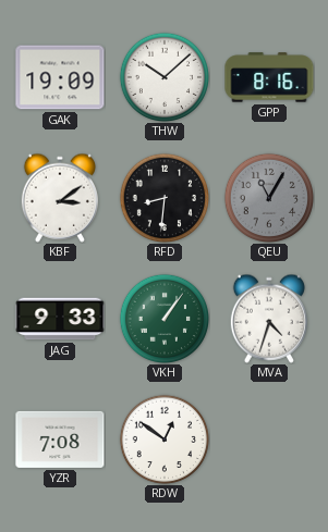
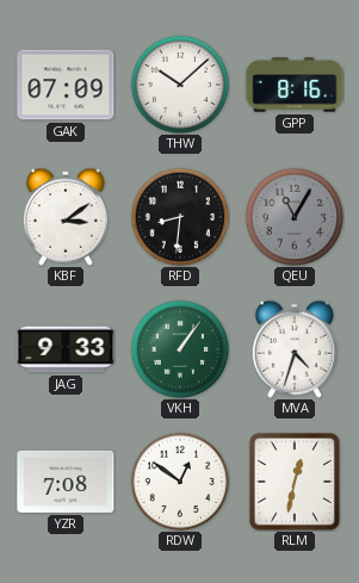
GAK: 19:09 -> 07:09
RLM: none -> 12:32
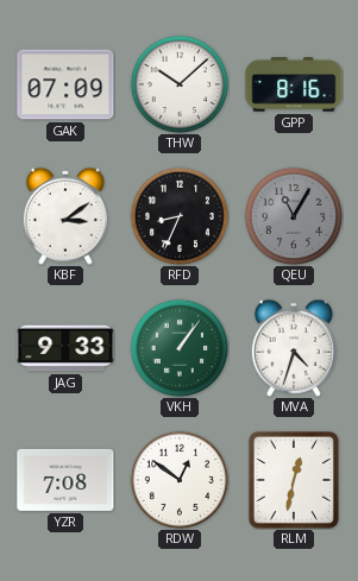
RFD: 8:31 -> 8:34
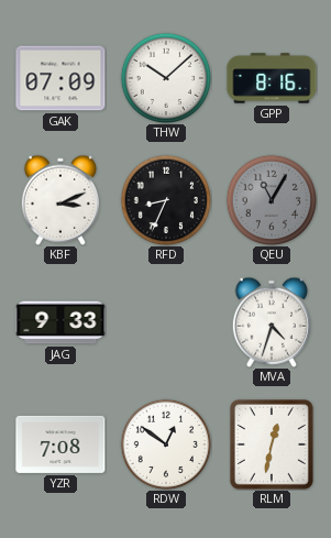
KBF: 3:09 -> 3:11
VKH: 1:06 -> none
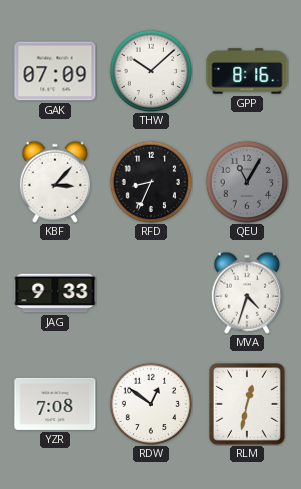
KBF: 3:11 -> 3:07
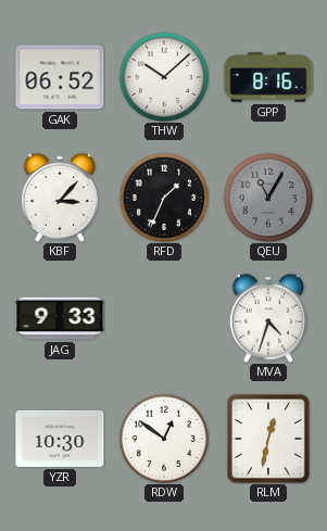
GAK: 07:09 -> 06:52
RFD: 8:34 -> 1:34
YZR: 7:08 -> 10:30
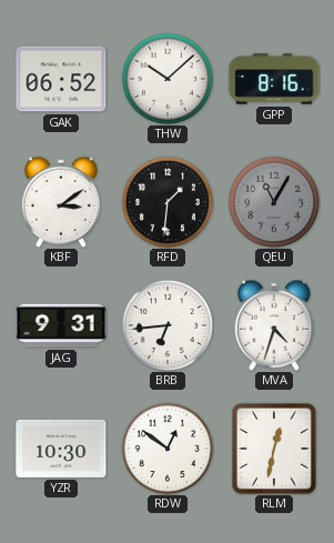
KBF: 3:07 -> 3:09
RFD: 1:34 -> 1:31
JAG: 9:33 -> 9:31
BRB: none -> 6:44
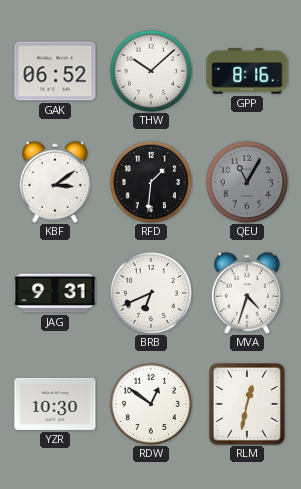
BRB: 6:44 -> 6:41
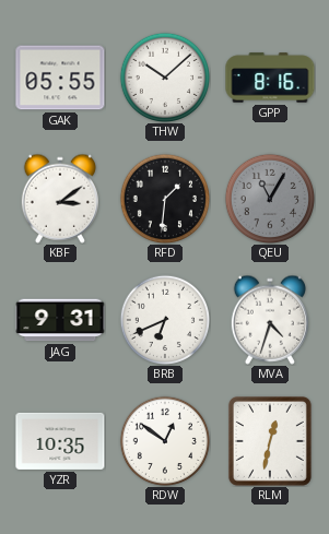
GAK: 06:52 -> 05:55
YZR: 10:30 -> 10:35
